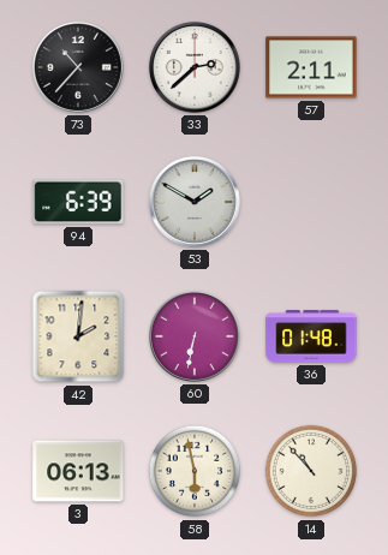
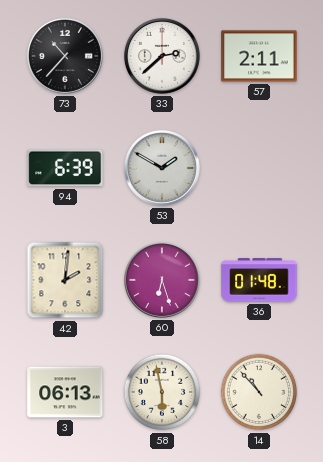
60: 6:32 -> 6:27
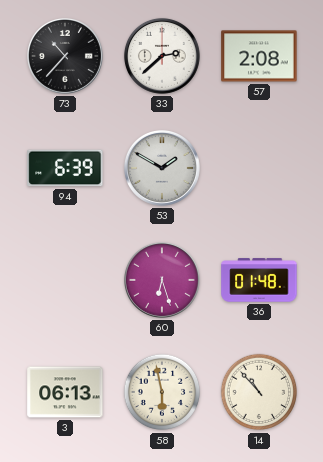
57: 2:11 -> 2:08
42: 2:01 -> none
